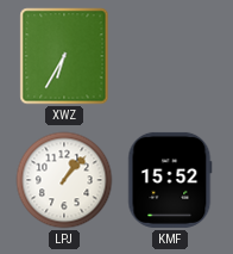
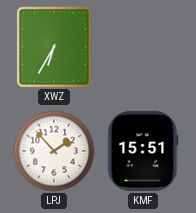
LPJ: 1:07 -> 1:53
KMF: 15:52 -> 15:51
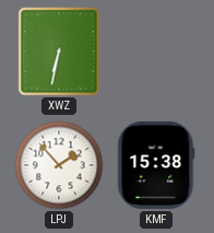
XWZ: 6:35 -> 6:32
KMF: 15:51 -> 15:38
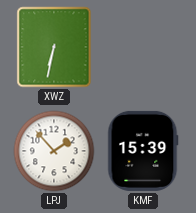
KMF: 15:38 -> 15:39
